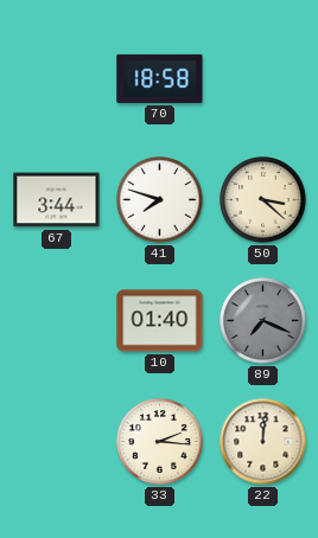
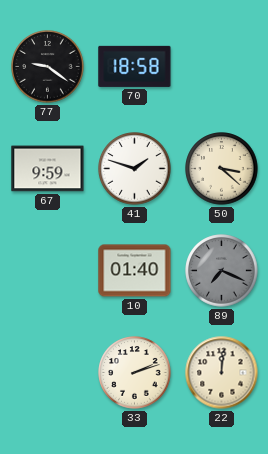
77: none -> 9:21
67: 3:44 -> 9:59
41: 7:48 -> 1:48
33: 2:16 -> 2:12
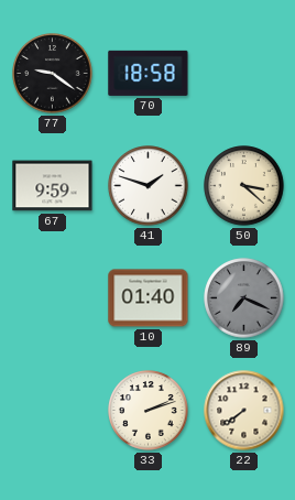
22: 12:01 -> 7:39
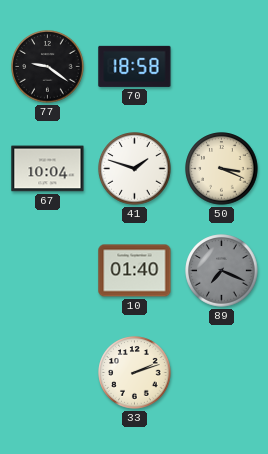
67: 9:59 -> 10:04
50: 3:22 -> 3:19
22: 7:39 -> none
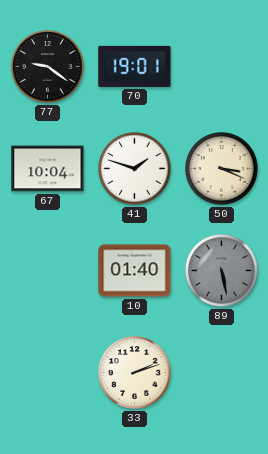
70: 18:58 -> 19:01
89: 7:19 -> 5:28
